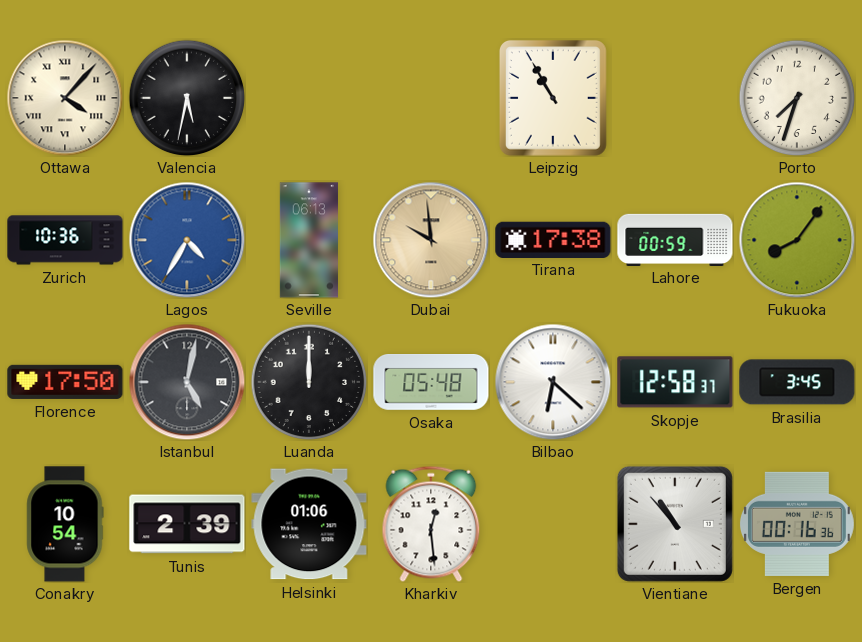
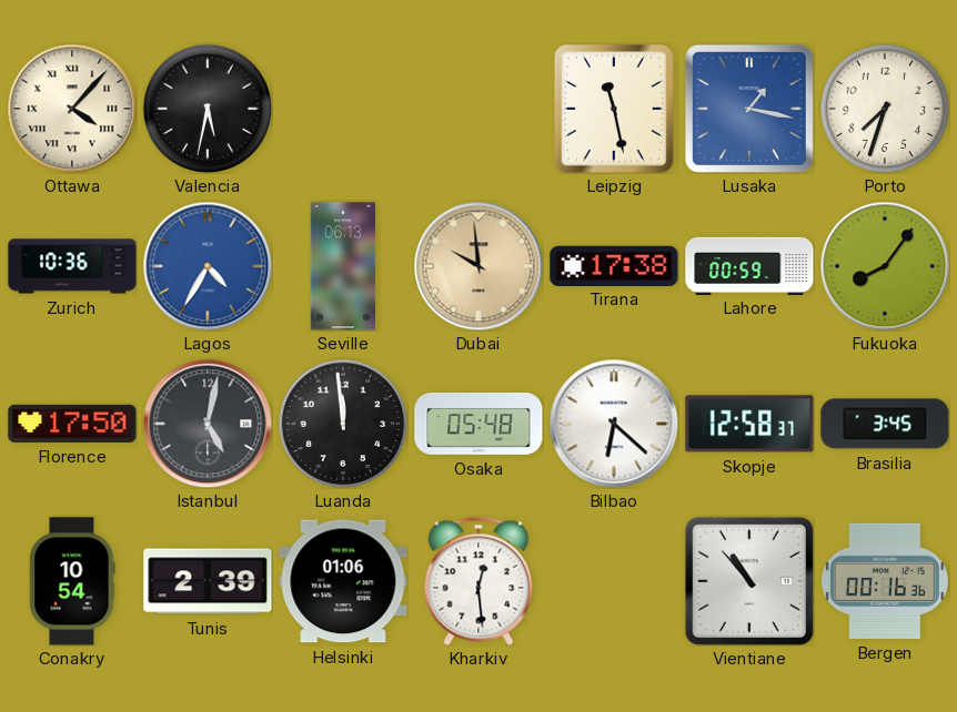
Leipzig: 10:55 -> 11:28
Lusaka: none -> 1:17
Luanda: 12:00 -> 11:59
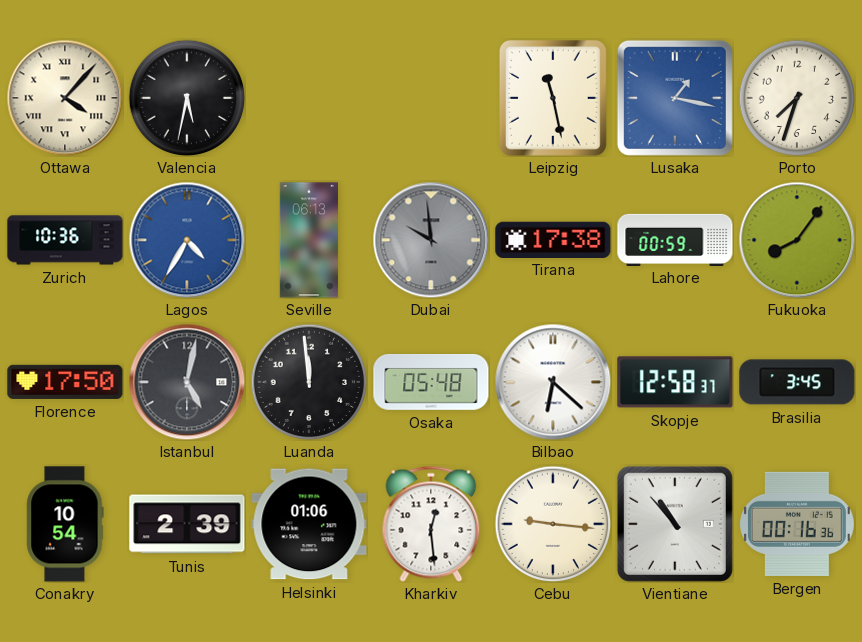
Dubai dial: champagne -> grey
Cebu: none -> 9:16
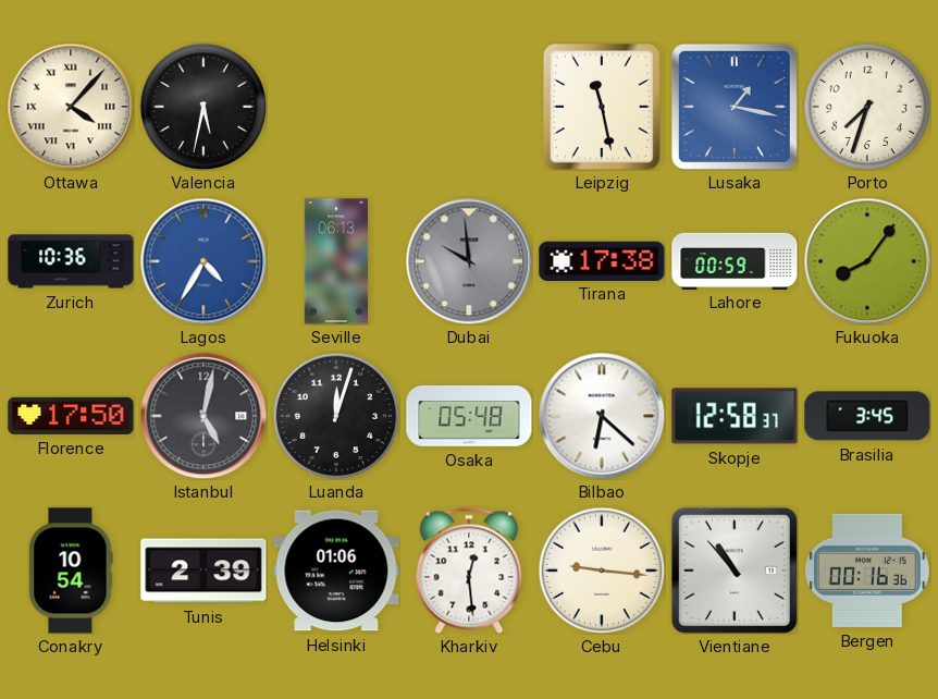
Luanda: 11:59 -> 12:03
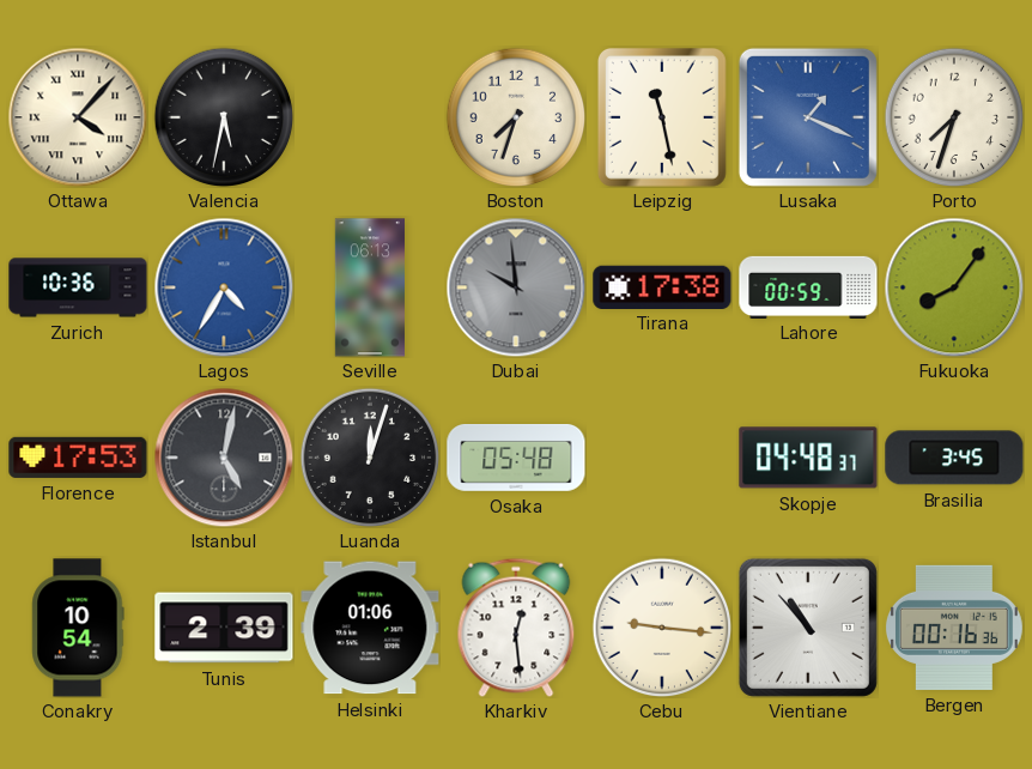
Boston: none -> 7:33
Lusaka: 1:17 -> 1:19
Florence: 17:50 -> 17:53
Bilbao: 6:22 -> none
Skopje: 12:58 -> 04:48
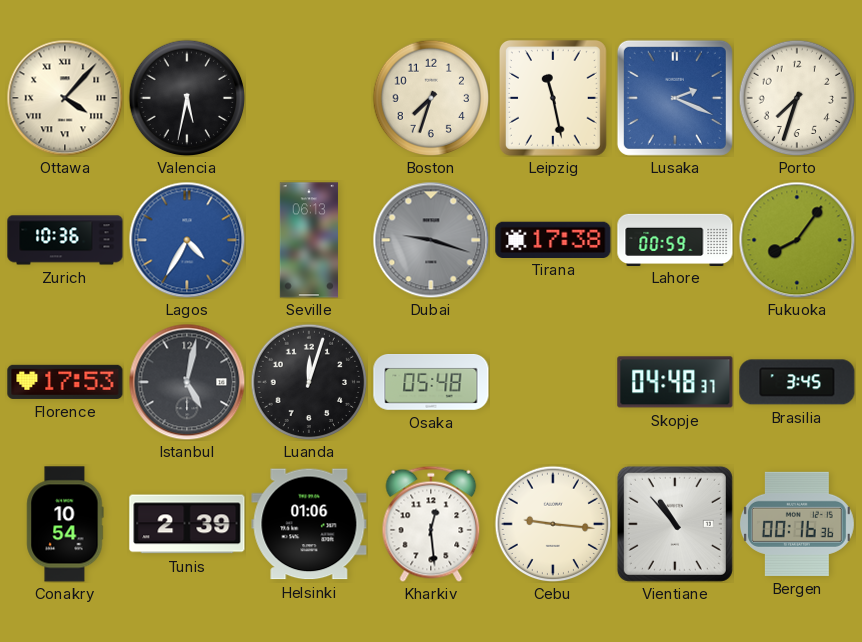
Lusaka: 1:19 -> 2:19
Dubai: 9:59 -> 9:18
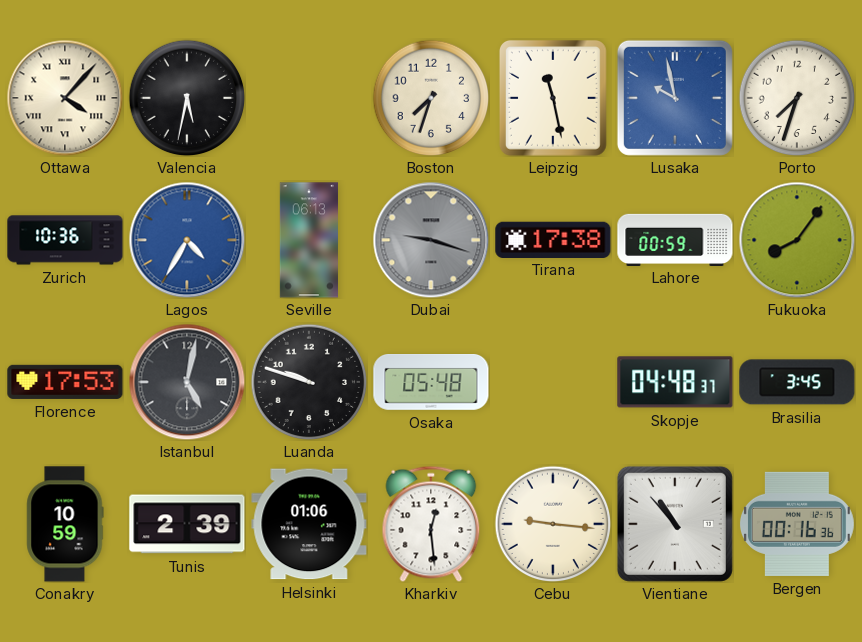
Lusaka: 2:19 -> 9:58
Luanda: 12:03 -> 9:48
Conakry: 10:54 -> 10:59
